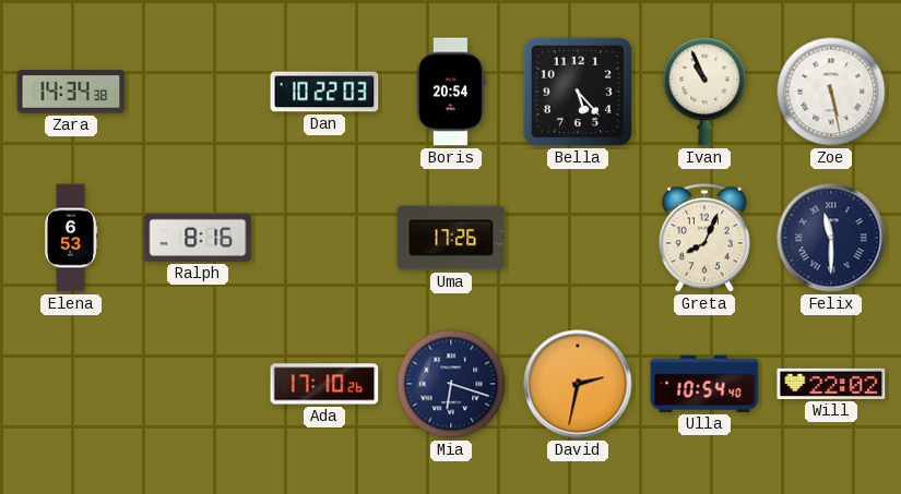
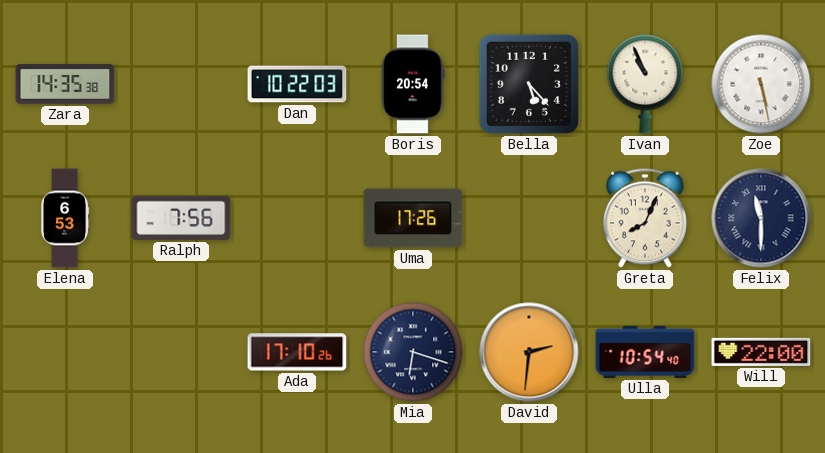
Zara: 14:34 -> 14:35
Ralph: 8:16 -> 7:56
David: 2:32 -> 2:31
Will: 22:02 -> 22:00
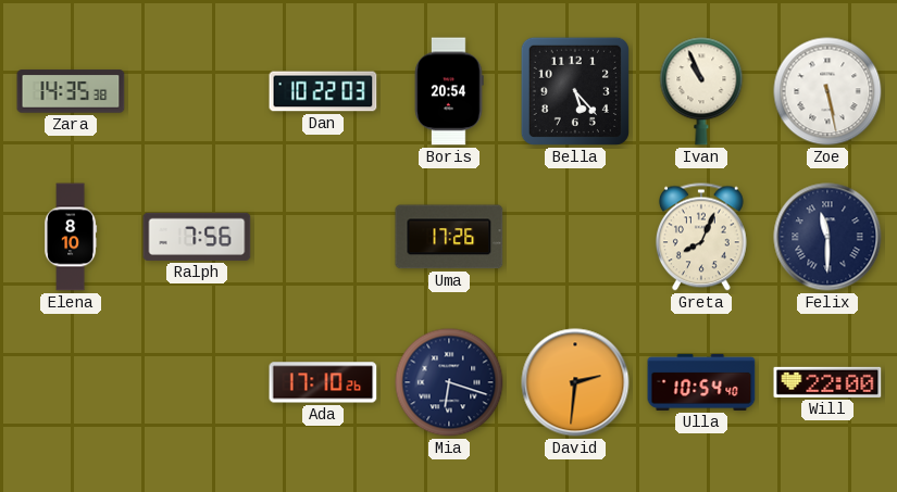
Elena: 6:53 -> 8:10
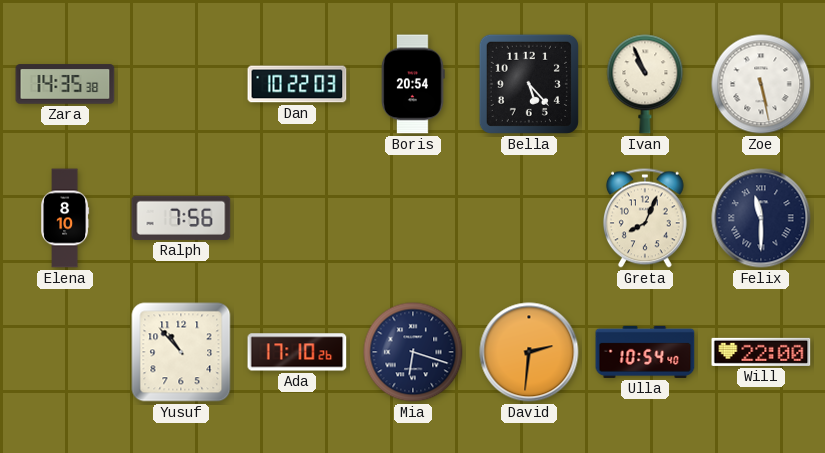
Uma: 17:26 -> none
Yusuf: none -> 10:53
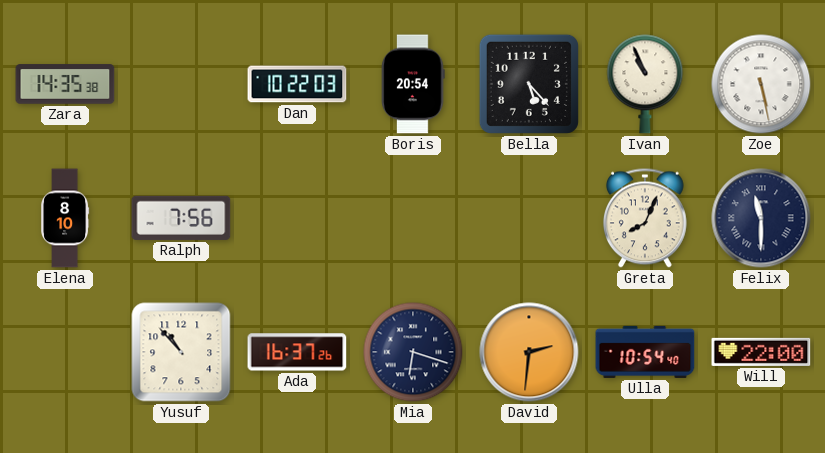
Ada: 17:10 -> 16:37
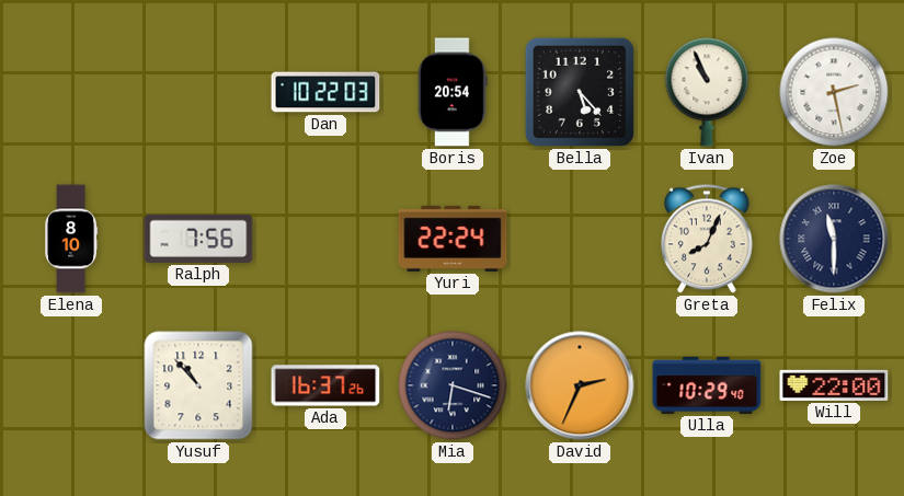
Zara: 14:35 -> none
Zoe: 5:28 -> 2:28
Yuri: none -> 22:24
David: 2:31 -> 2:34
Ulla: 10:54 -> 10:29
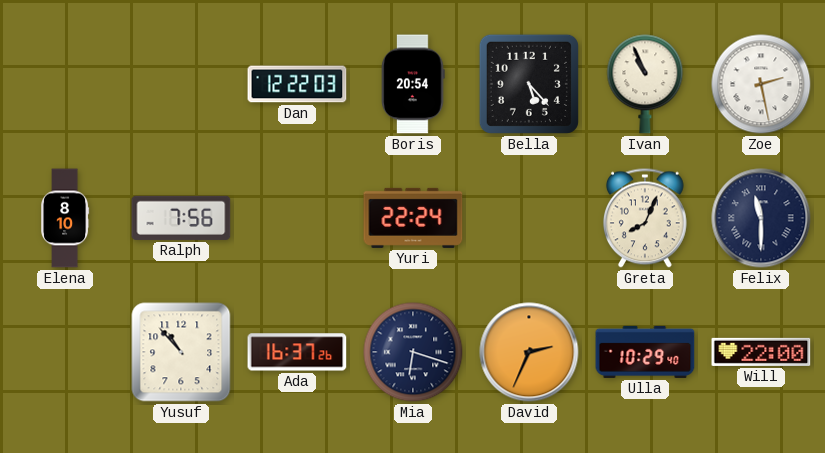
Dan: 10:22 -> 12:22
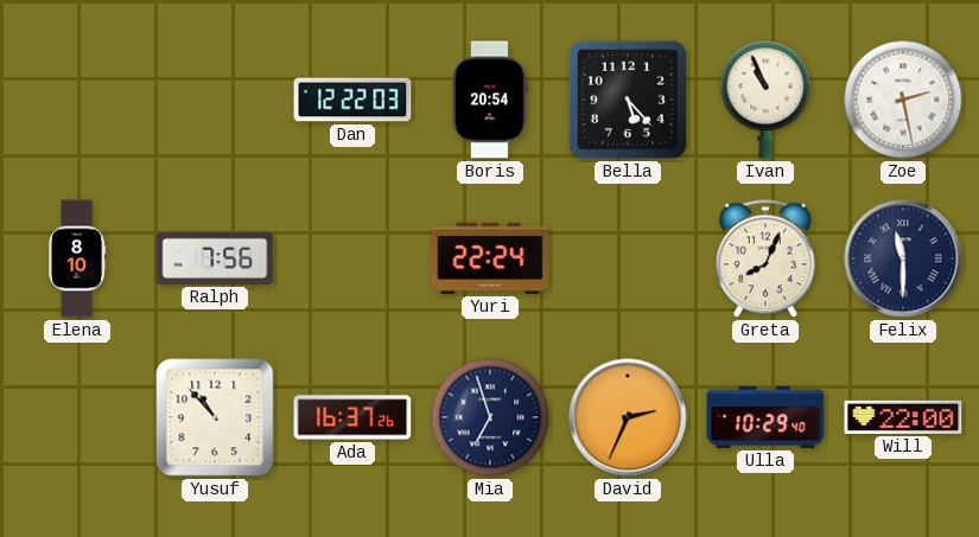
Mia: 6:18 -> 6:57
